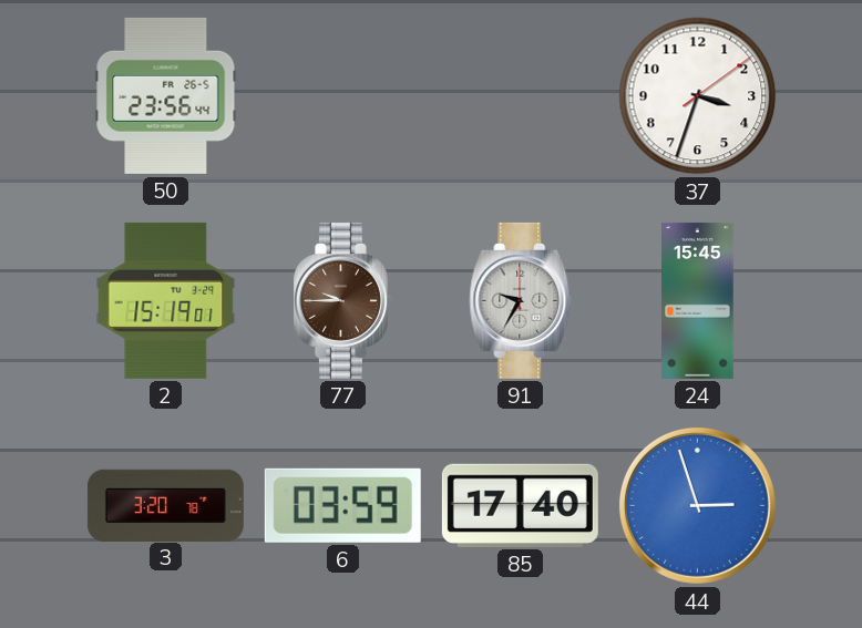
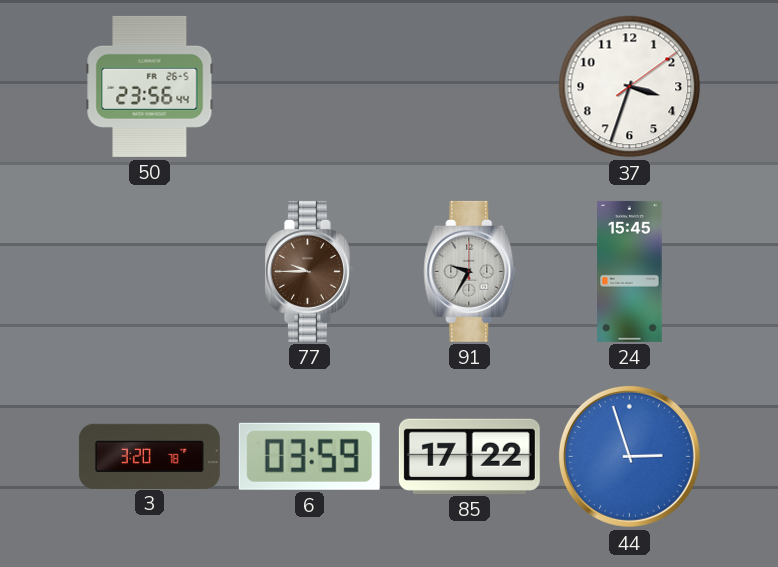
2: 15:19 -> none
85: 17:40 -> 17:22
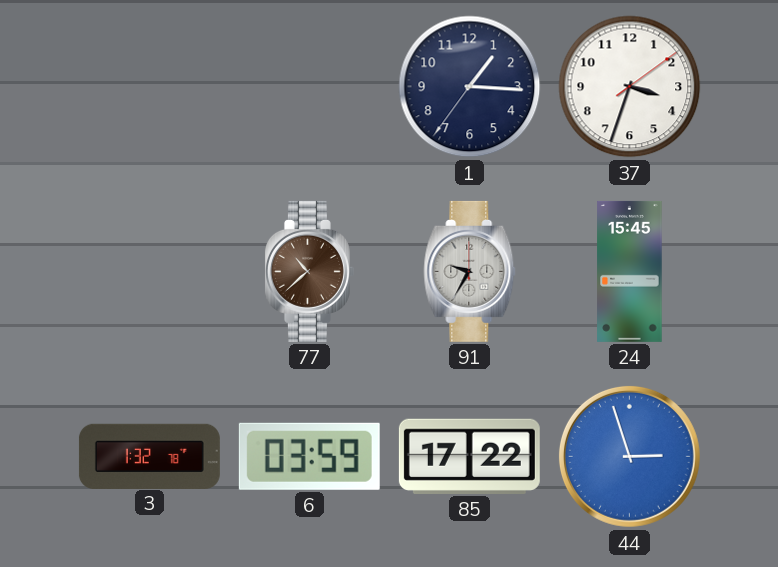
50: 23:56 -> none
1: none -> 1:15
77: 9:45 -> 10:38
3: 3:20 -> 1:32
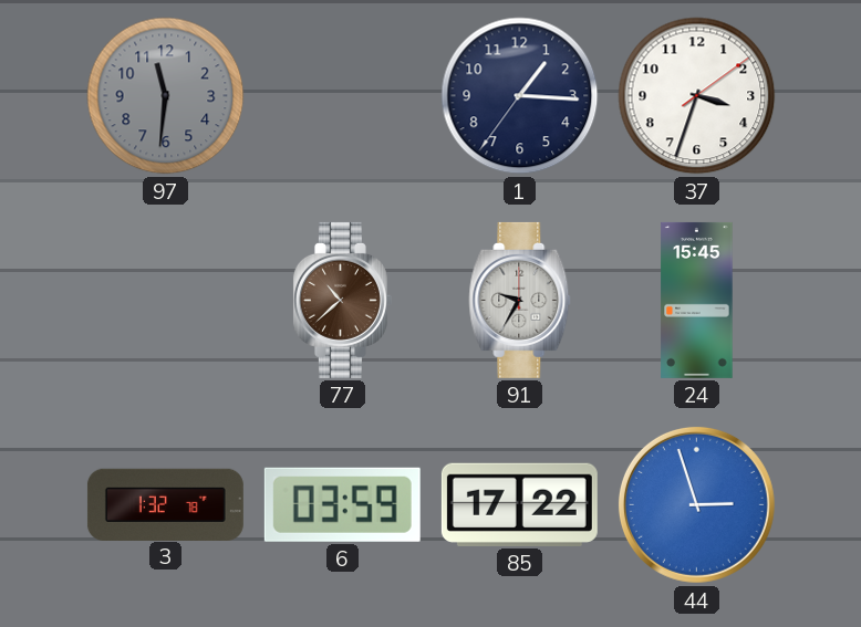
97: none -> 11:31
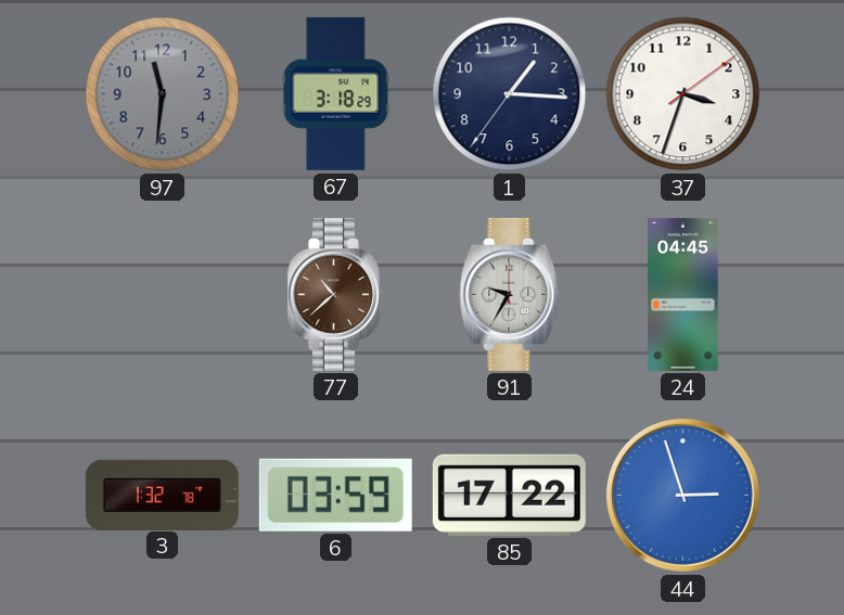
67: none -> 3:18
24: 15:45 -> 04:45
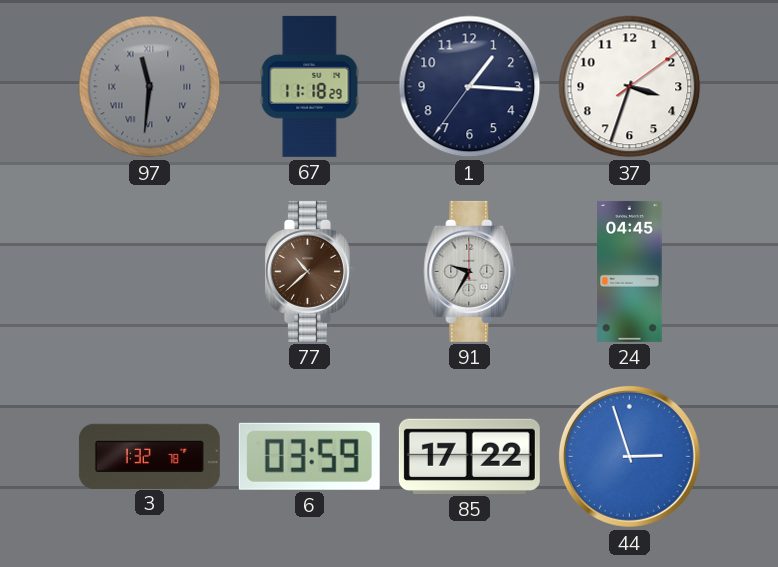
97 numerals: Arabic -> Roman
67: 3:18 -> 11:18
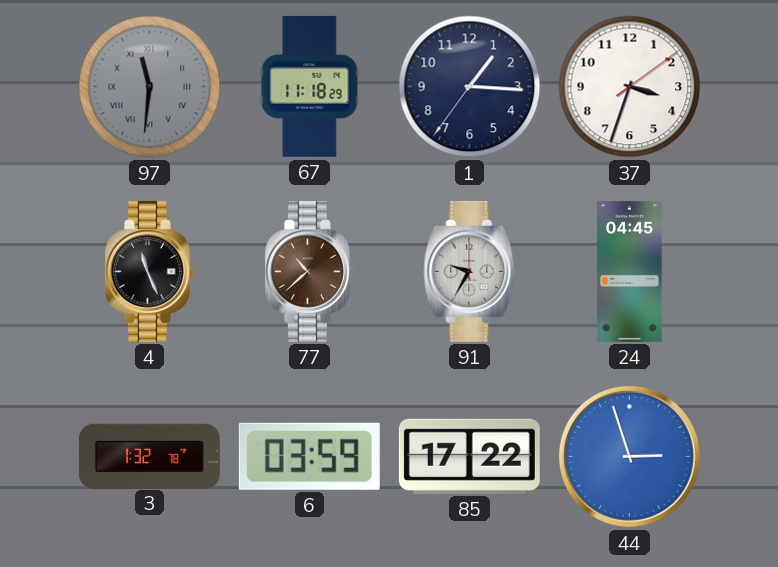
4: none -> 11:26
